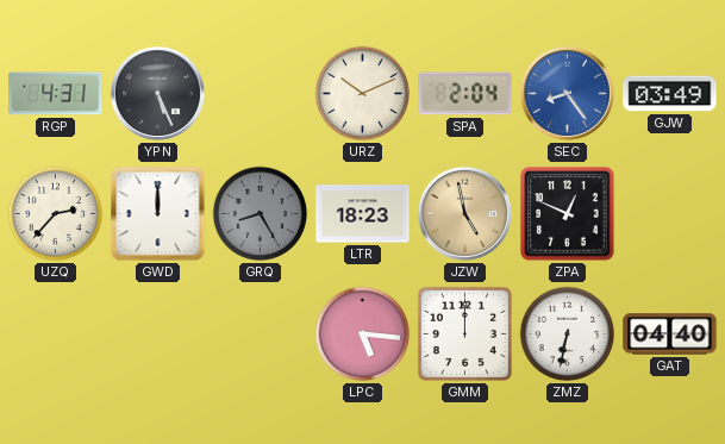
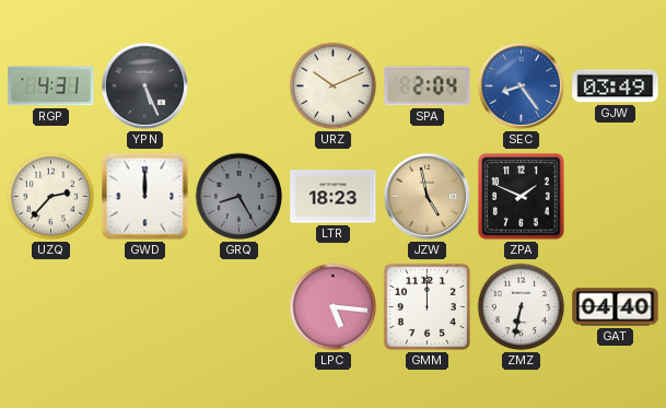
ZPA: 12:49 -> 1:49
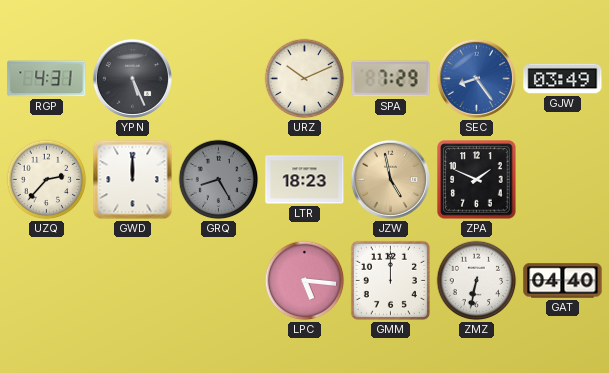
SPA: 2:04 -> 7:29
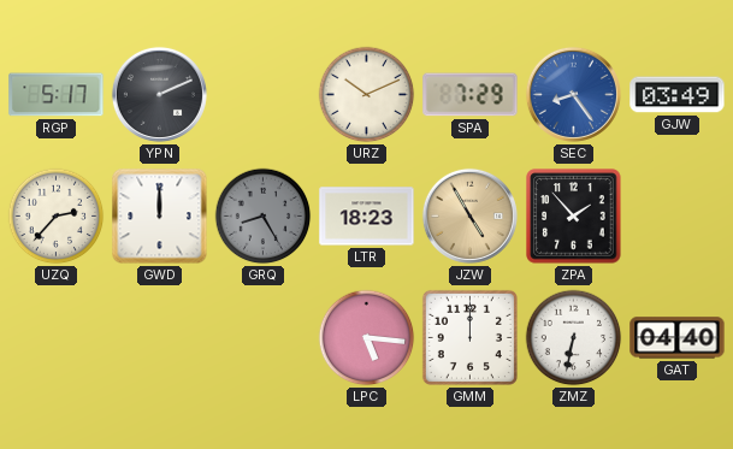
RGP: 4:31 -> 5:17
YPN: 5:26 -> 2:11
JZW: 4:58 -> 4:55
ZPA: 1:49 -> 1:53
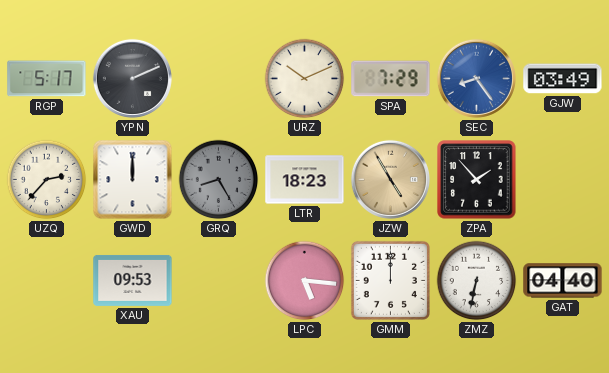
XAU: none -> 09:53
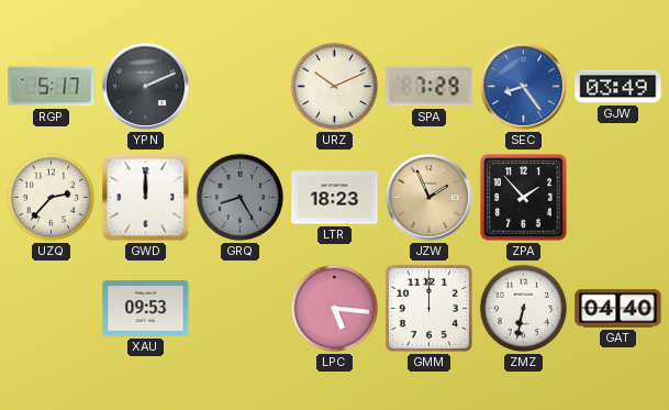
JZW: 4:55 -> 1:56
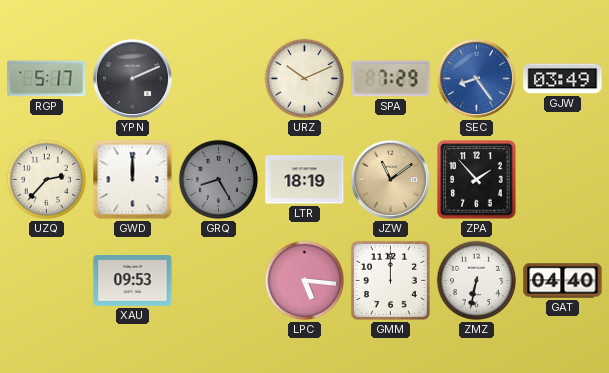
LTR: 18:23 -> 18:19
JZW: 1:56 -> 11:09
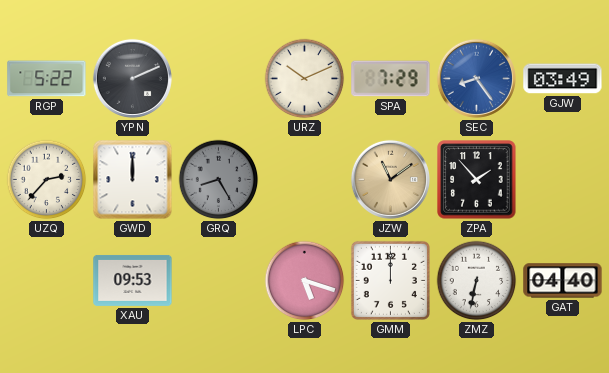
RGP: 5:17 -> 5:22
LTR: 18:19 -> none
LPC: 5:16 -> 5:18
